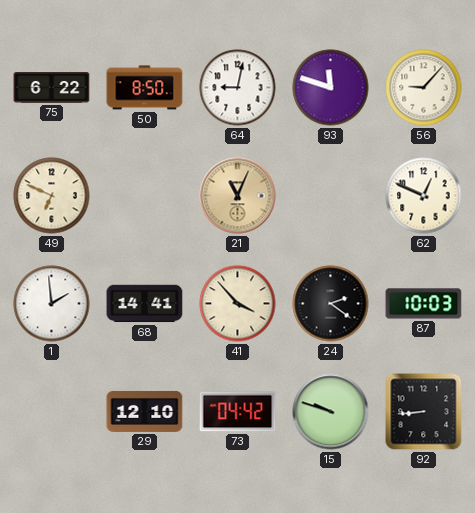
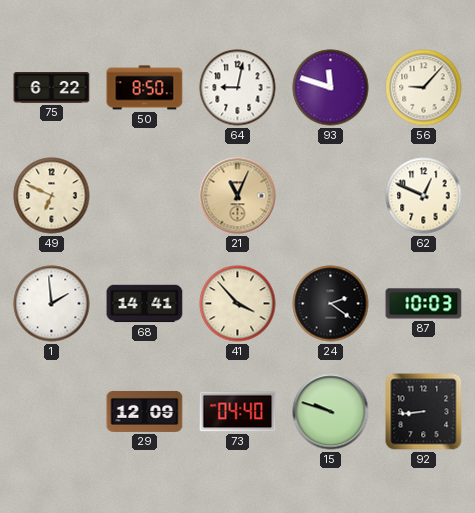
29: 12:10 -> 12:09
73: 04:42 -> 04:40
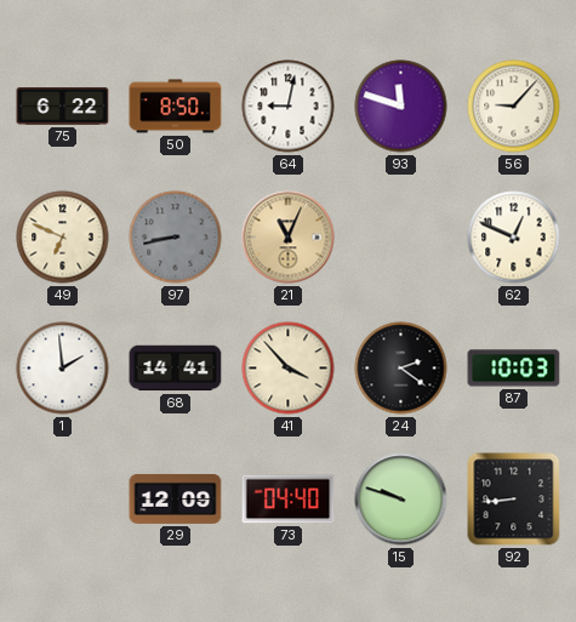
97: none -> 8:43
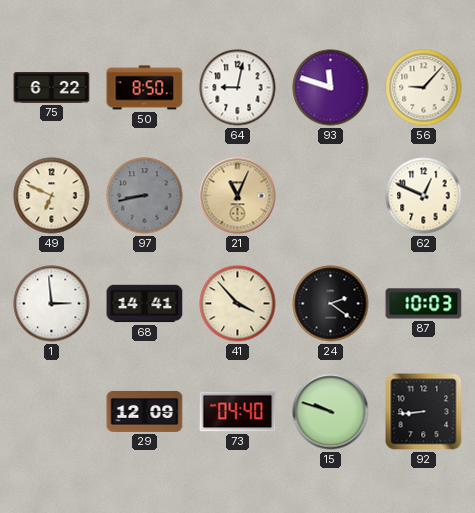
1: 1:59 -> 2:59
